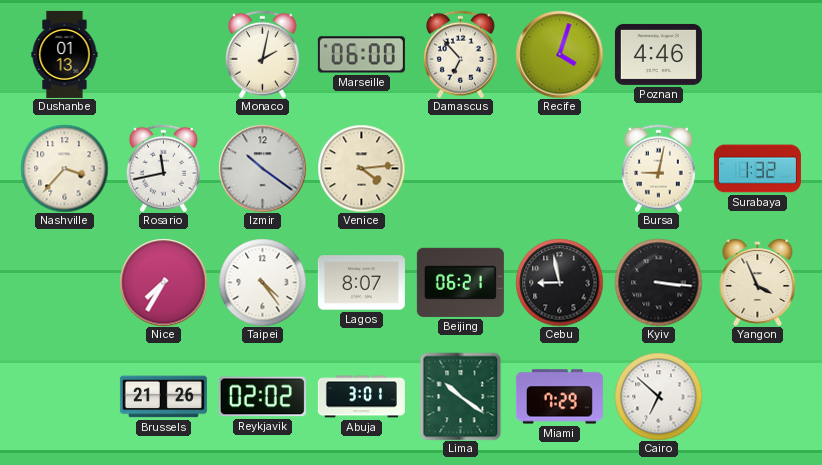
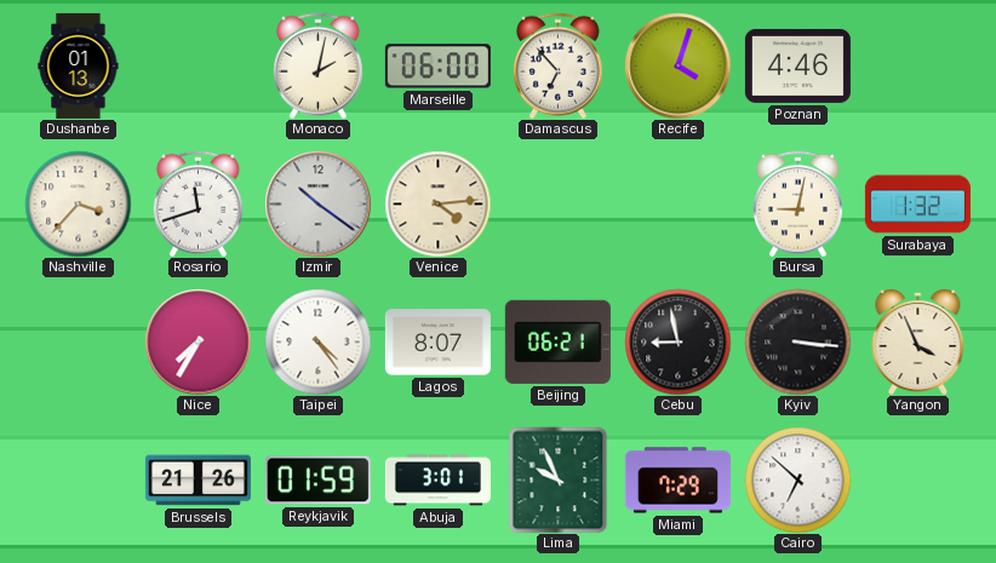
Rosario: 11:43 -> 11:42
Reykjavik: 02:02 -> 01:59
Lima: 10:21 -> 9:56
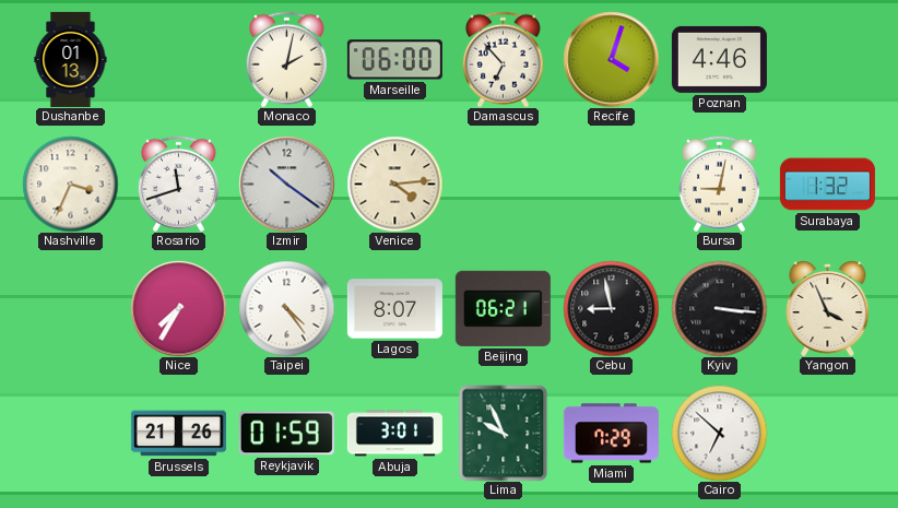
Nashville: 3:37 -> 3:34
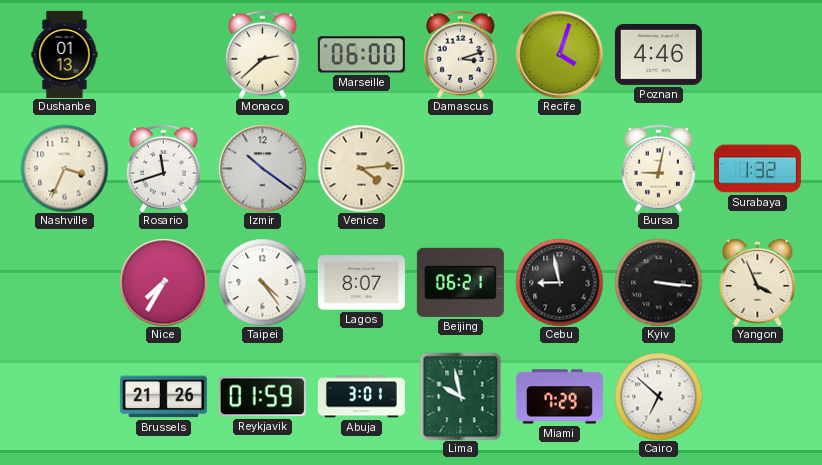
Monaco: 2:02 -> 2:38
Damascus: 6:53 -> 3:12
Lima: 9:56 -> 9:58
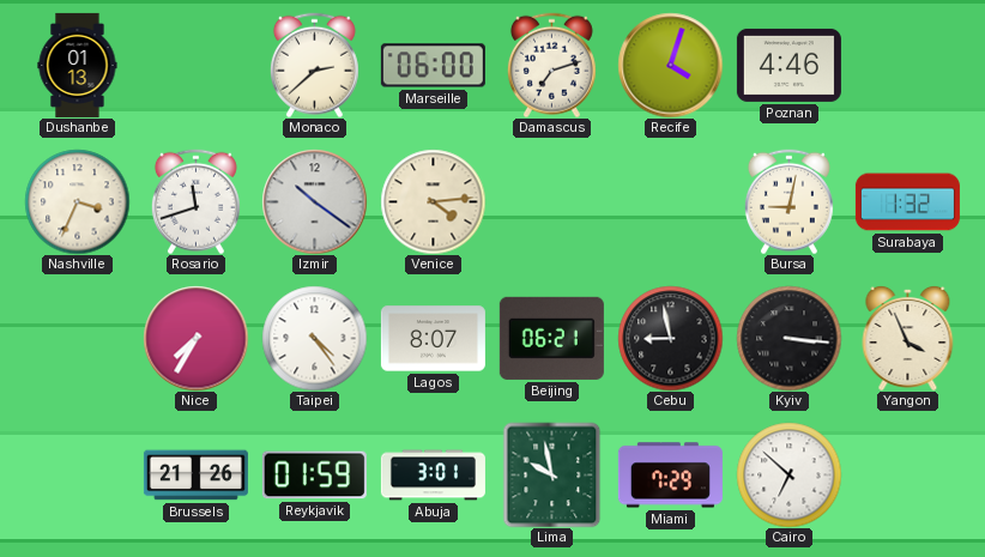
Damascus: 3:12 -> 7:12
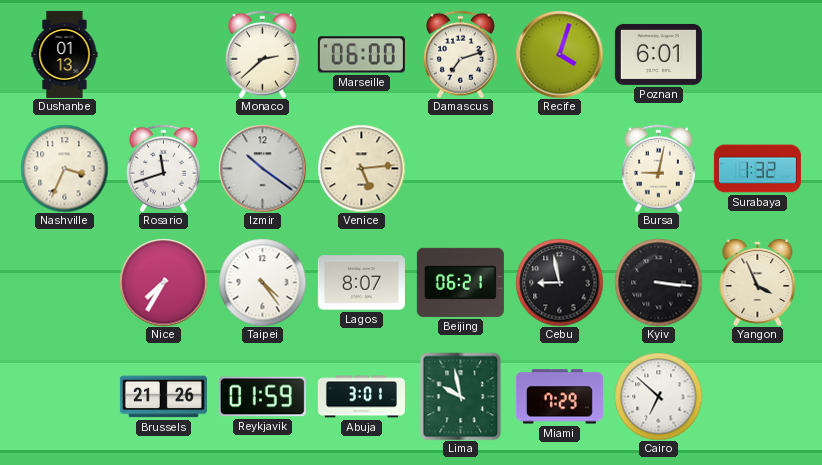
Poznan: 4:46 -> 6:01
Venice: 4:14 -> 5:14
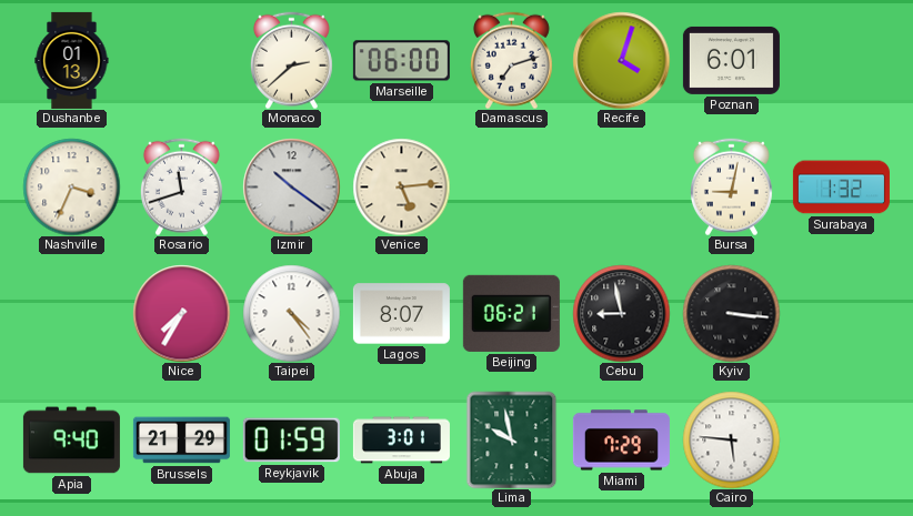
Yangon: 3:56 -> none
Apia: none -> 9:40
Brussels: 21:26 -> 21:29
Cairo: 6:52 -> 5:46
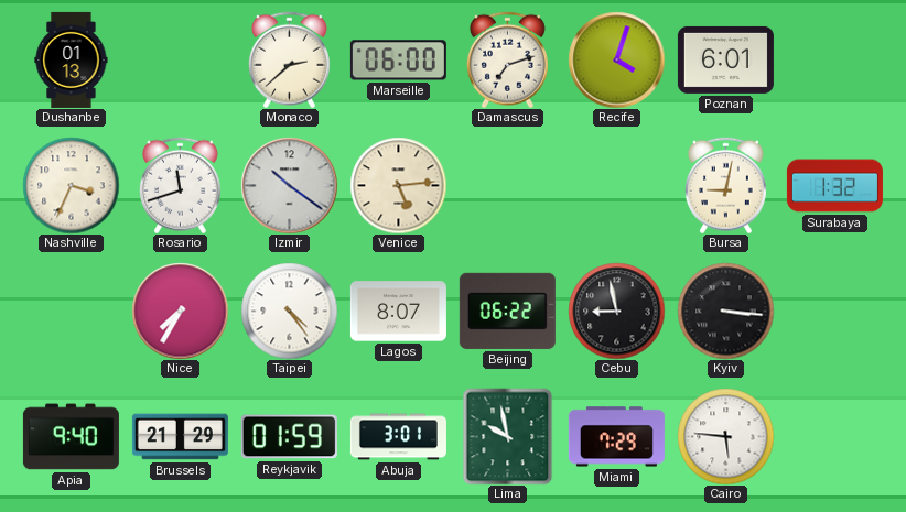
Beijing: 06:21 -> 06:22
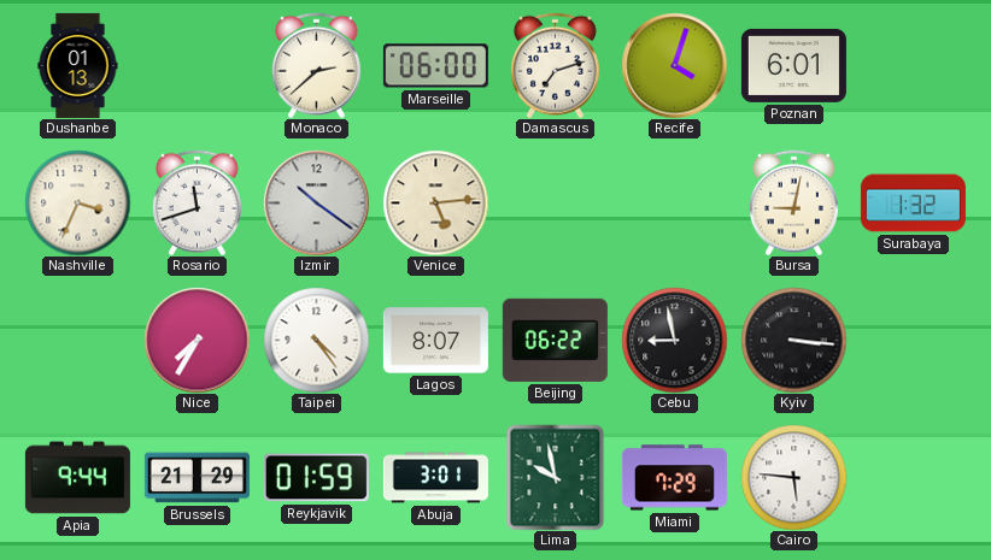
Apia: 9:40 -> 9:44
